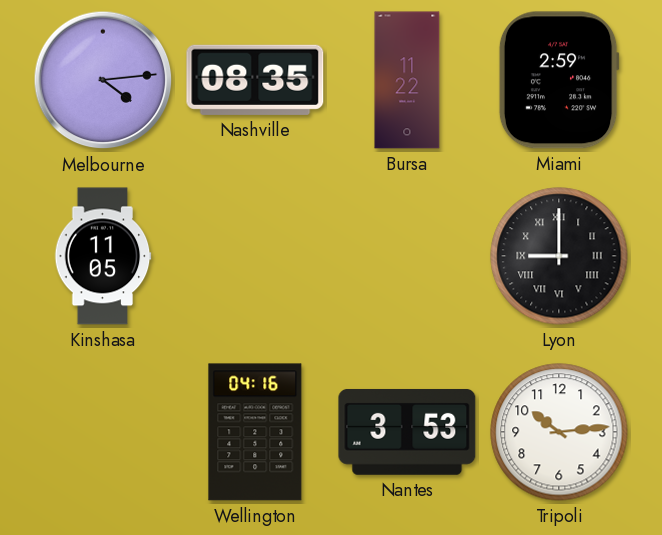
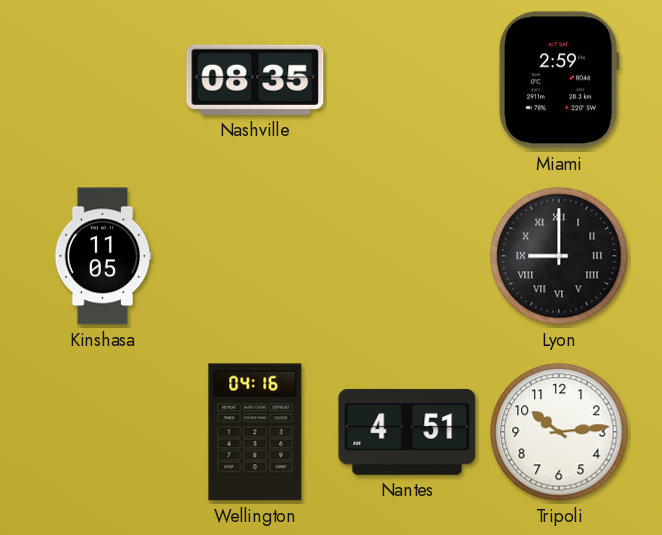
Melbourne: 4:14 -> none
Bursa: 11:22 -> none
Nantes: 3:53 -> 4:51
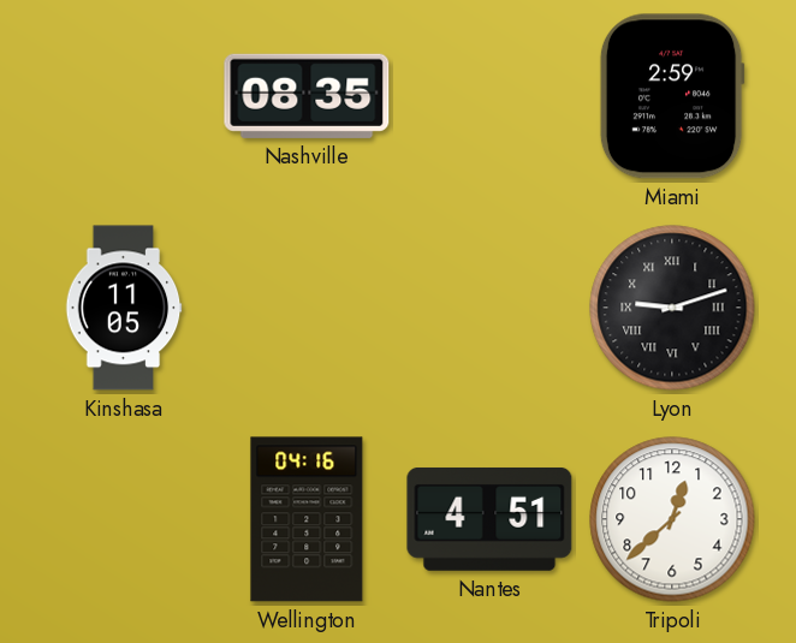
Lyon: 9:00 -> 9:12
Tripoli: 10:14 -> 12:38
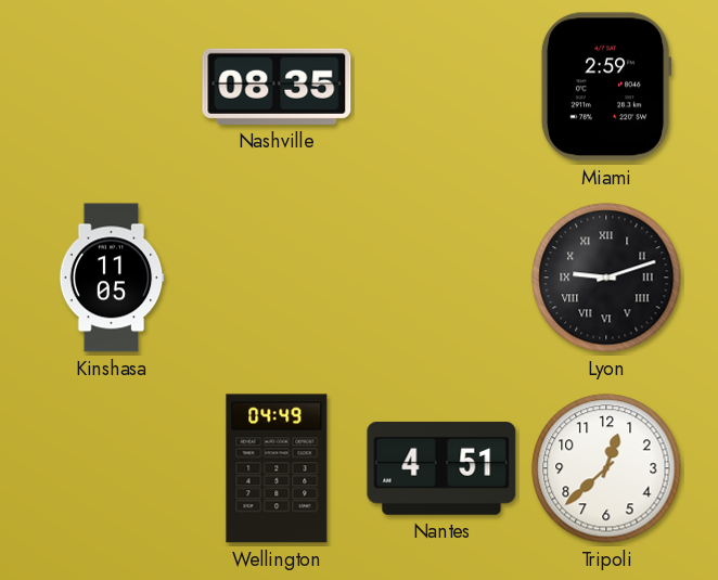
Wellington: 04:16 -> 04:49
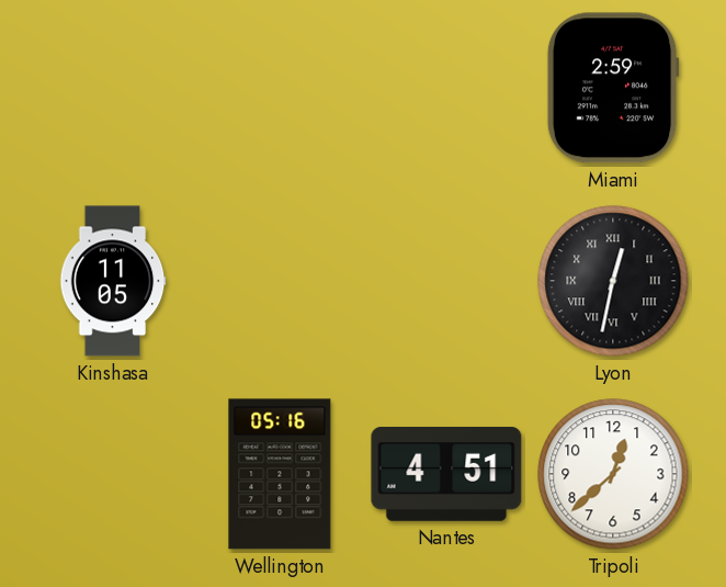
Nashville: 08:35 -> none
Lyon: 9:12 -> 12:32
Wellington: 04:49 -> 05:16
